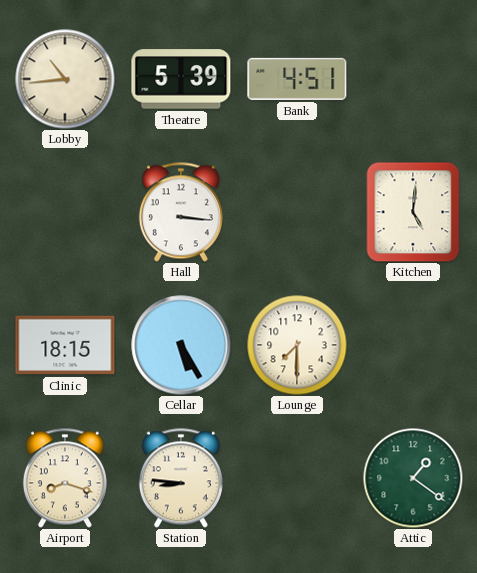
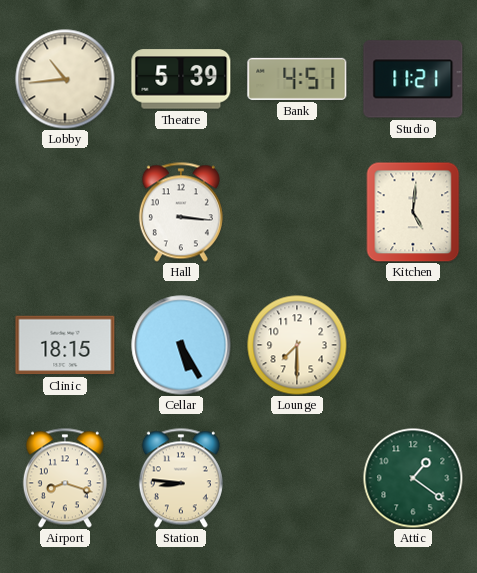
Studio: none -> 11:21
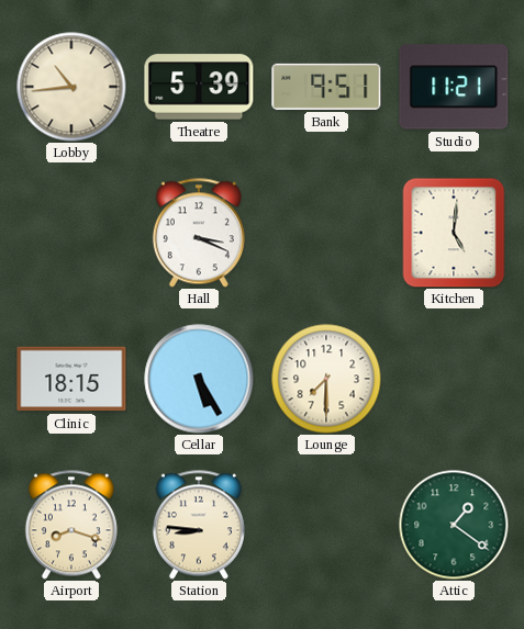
Bank: 4:51 -> 9:51
Hall: 3:16 -> 3:19
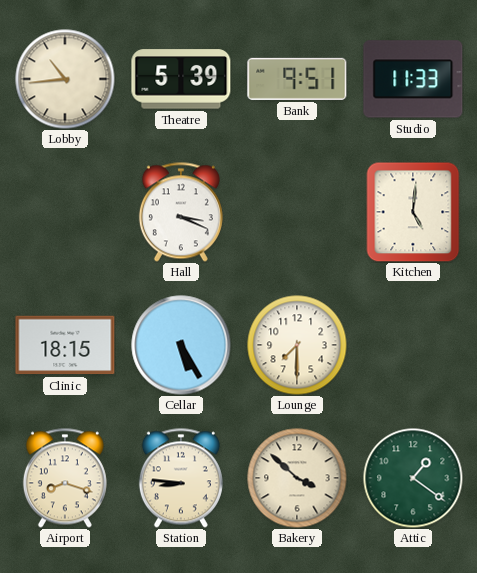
Studio: 11:21 -> 11:33
Bakery: none -> 3:52
